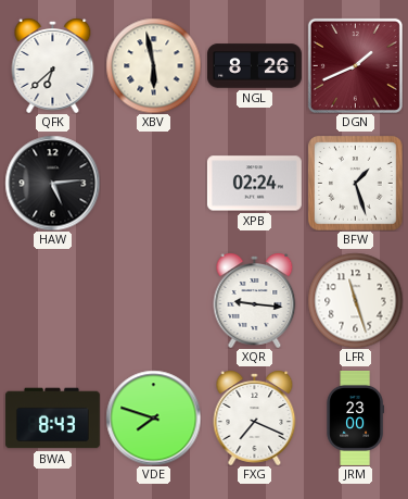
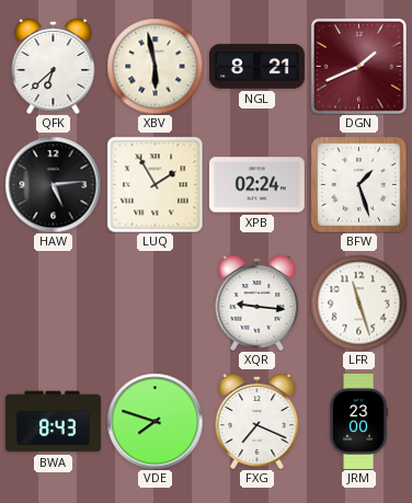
NGL: 8:26 -> 8:21
LUQ: none -> 1:55
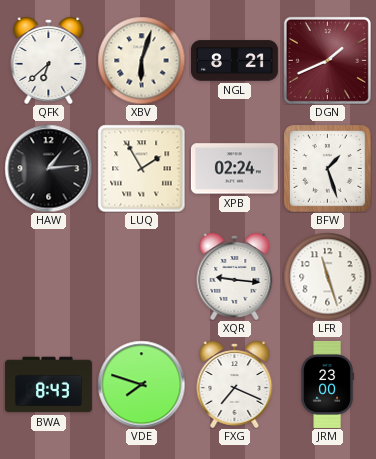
XBV: 5:58 -> 6:03
HAW: 5:14 -> 1:14
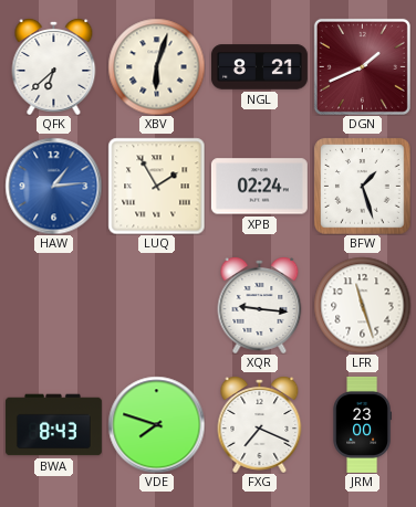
HAW dial: black -> blue
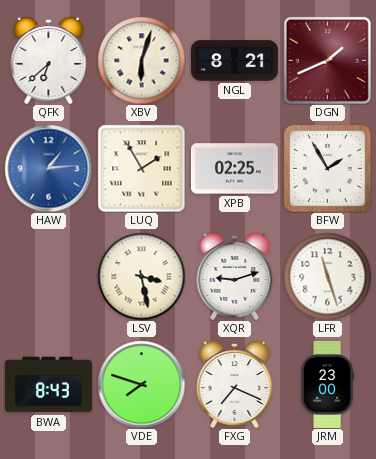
XPB: 02:24 -> 02:25
BFW: 1:27 -> 1:55
LSV: none -> 3:28
XQR: 9:16 -> 9:12
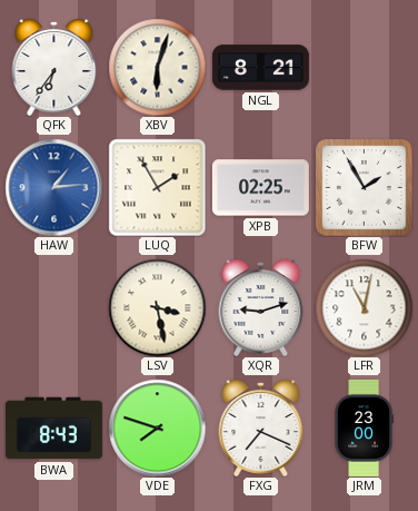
QFK: 6:38 -> 6:36
DGN: 1:41 -> none
LFR: 11:27 -> 11:02
